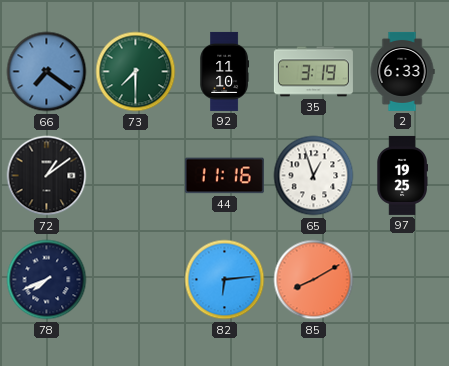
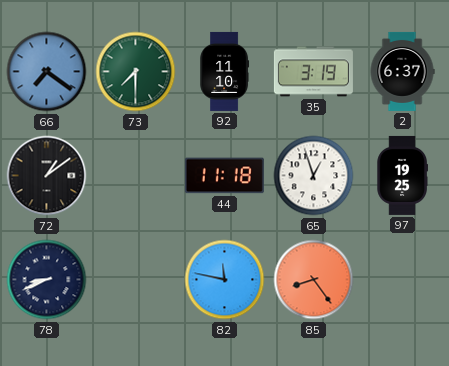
2: 6:33 -> 6:37
44: 11:16 -> 11:18
78: 7:41 -> 8:41
82: 6:14 -> 11:47
85: 8:10 -> 8:24
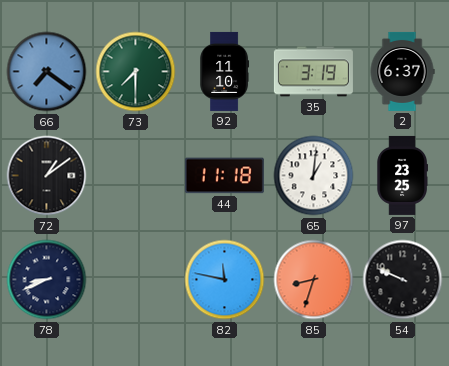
65: 12:57 -> 1:01
97: 19:25 -> 23:25
85: 8:24 -> 8:33
54: none -> 9:49
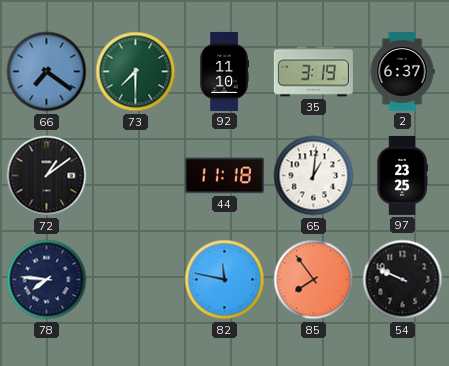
78: 8:41 -> 7:46
85: 8:33 -> 7:54
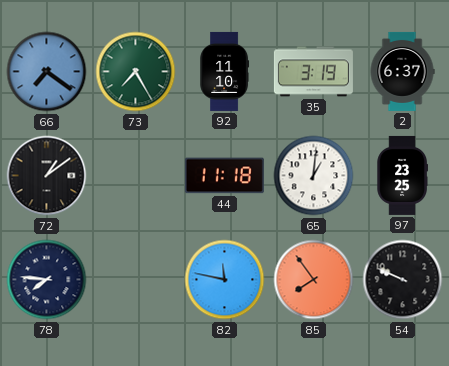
73: 7:30 -> 7:25
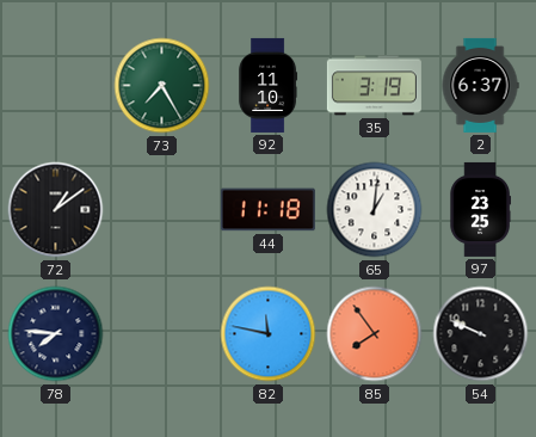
66: 7:21 -> none
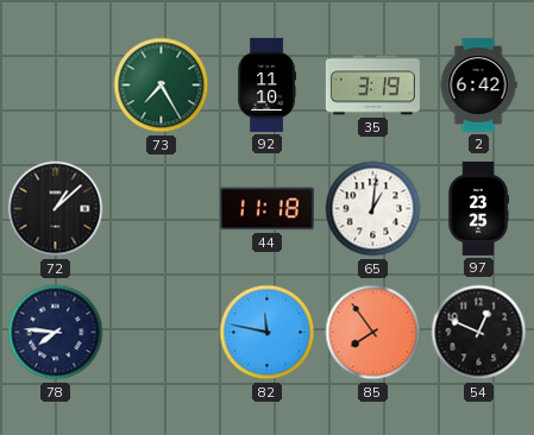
2: 6:37 -> 6:42
72: 1:09 -> 1:08
54: 9:49 -> 12:49
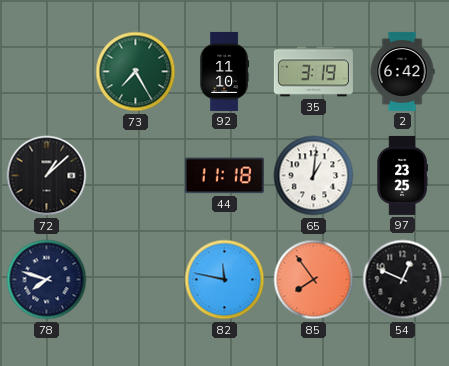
78: 7:46 -> 7:48
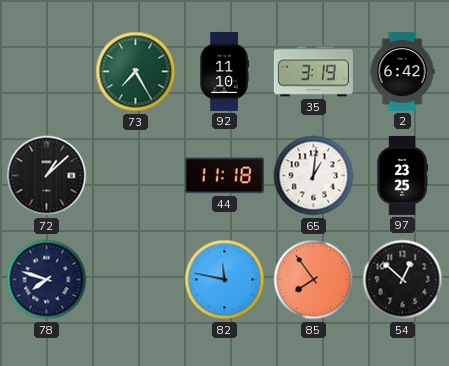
54: 12:49 -> 12:52
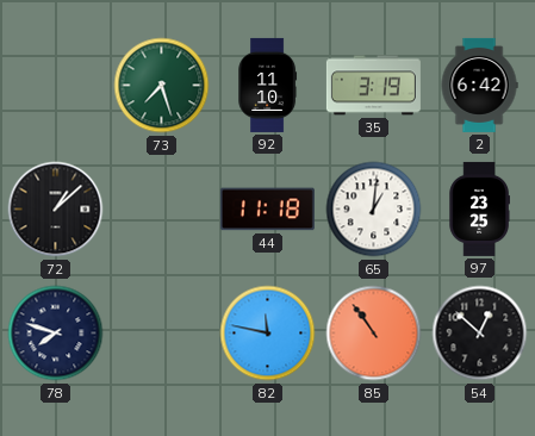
73: 7:25 -> 7:27
85: 7:54 -> 10:54
